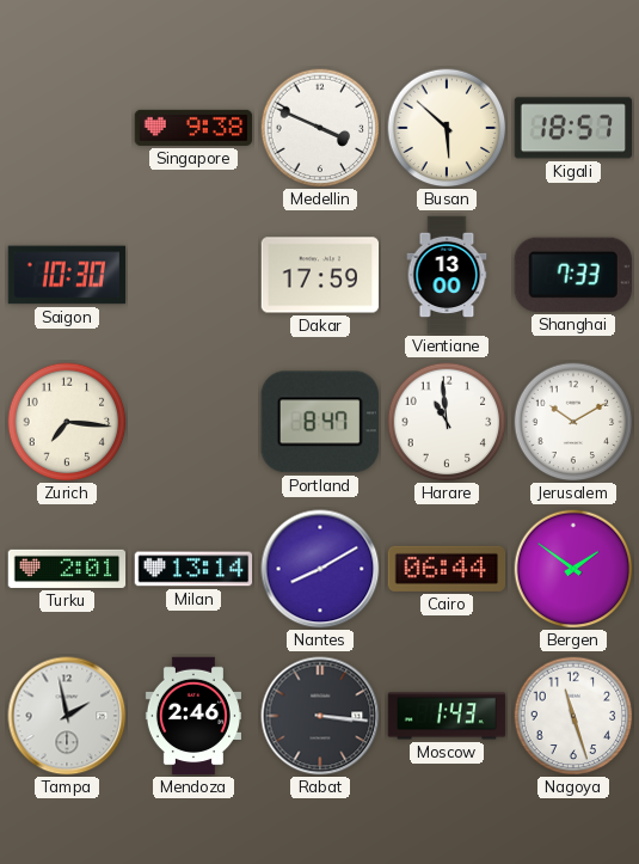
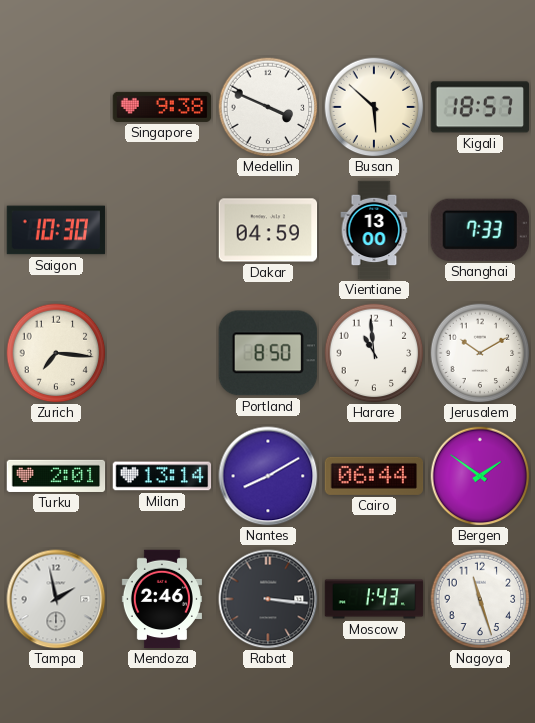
Dakar: 17:59 -> 04:59
Portland: 8:47 -> 8:50
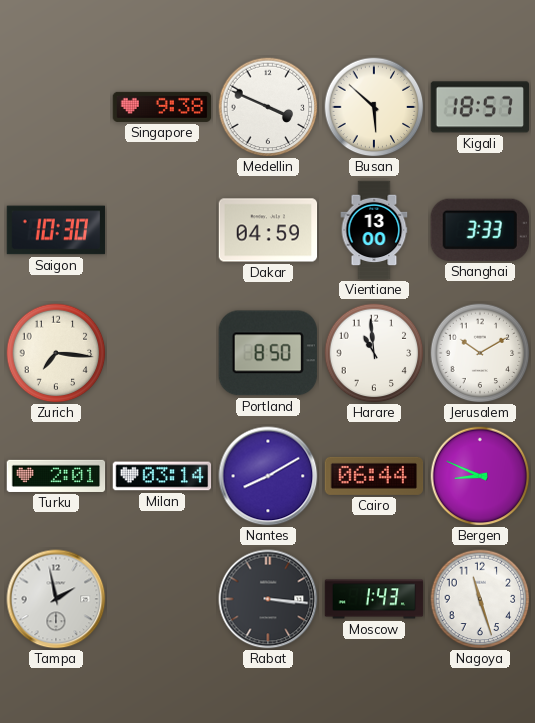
Shanghai: 7:33 -> 3:33
Milan: 13:14 -> 03:14
Bergen: 1:51 -> 8:49
Mendoza: 2:46 -> none
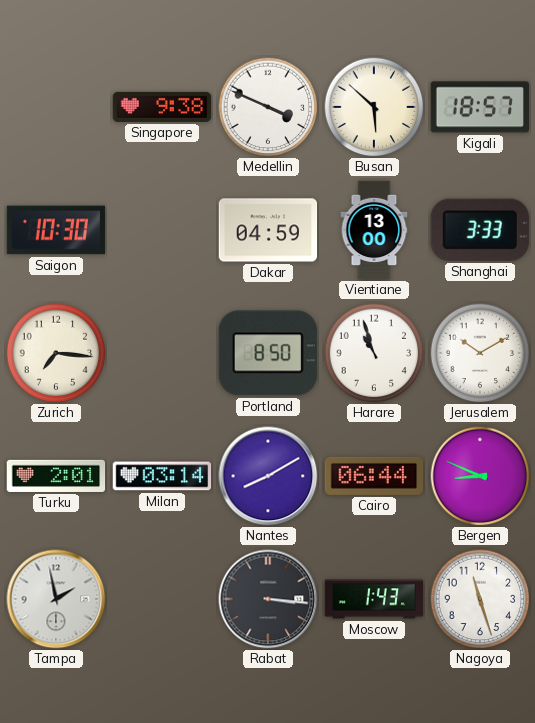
Harare: 10:59 -> 10:57
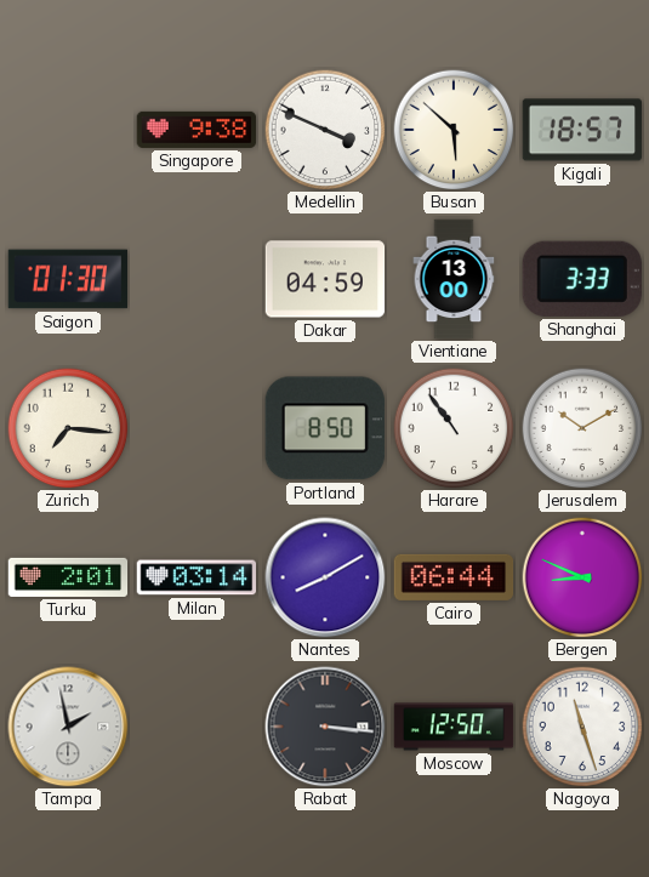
Saigon: 10:30 -> 01:30
Harare: 10:57 -> 10:54
Moscow: 1:43 -> 12:50
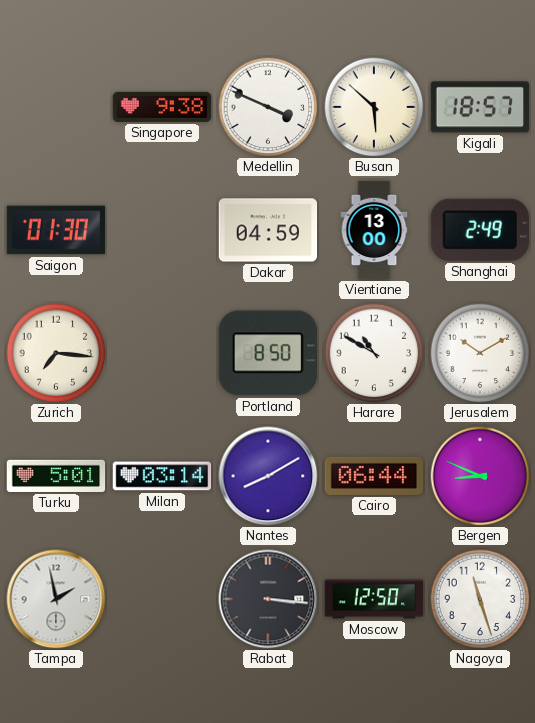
Shanghai: 3:33 -> 2:49
Harare: 10:54 -> 10:50
Turku: 2:01 -> 5:01
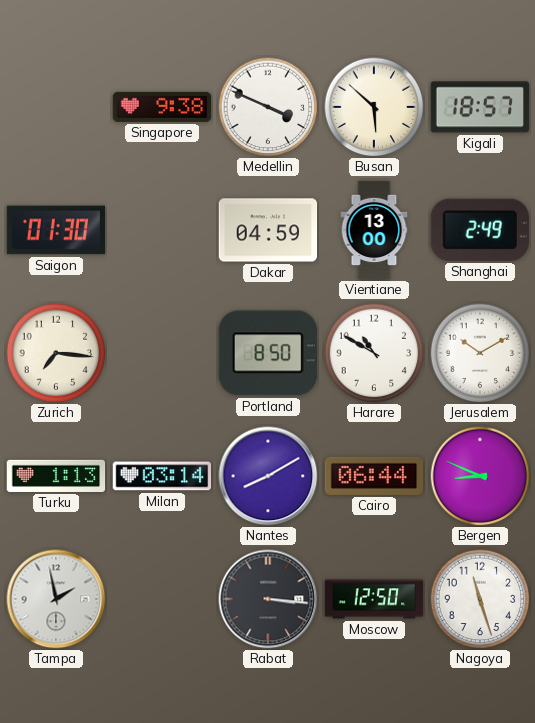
Turku: 5:01 -> 1:13
